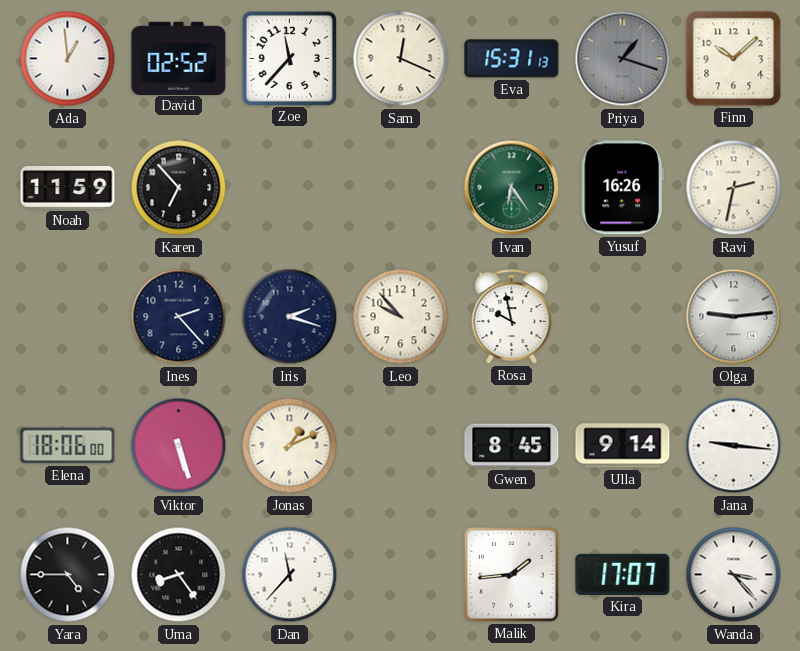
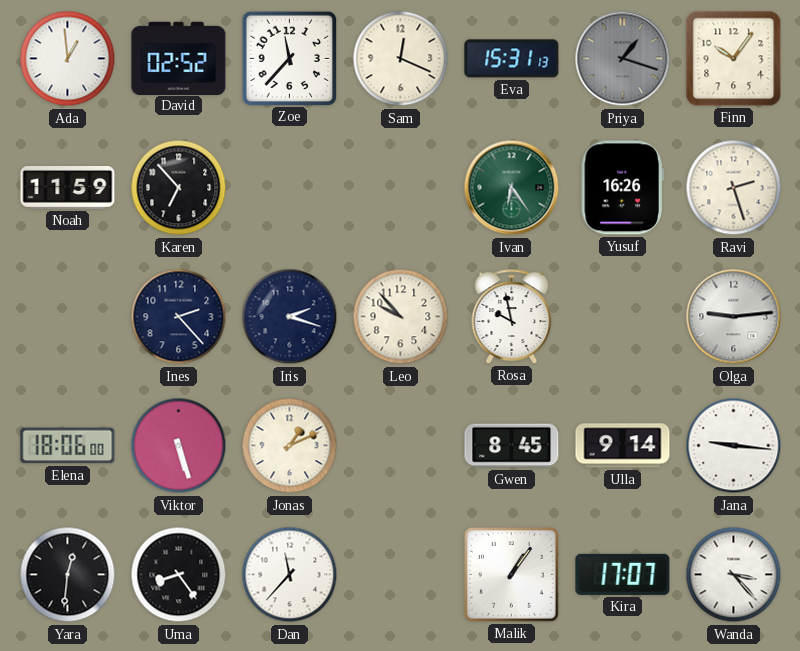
Finn: 10:08 -> 10:06
Ravi: 2:32 -> 2:27
Yara: 4:45 -> 12:31
Malik: 1:44 -> 1:06
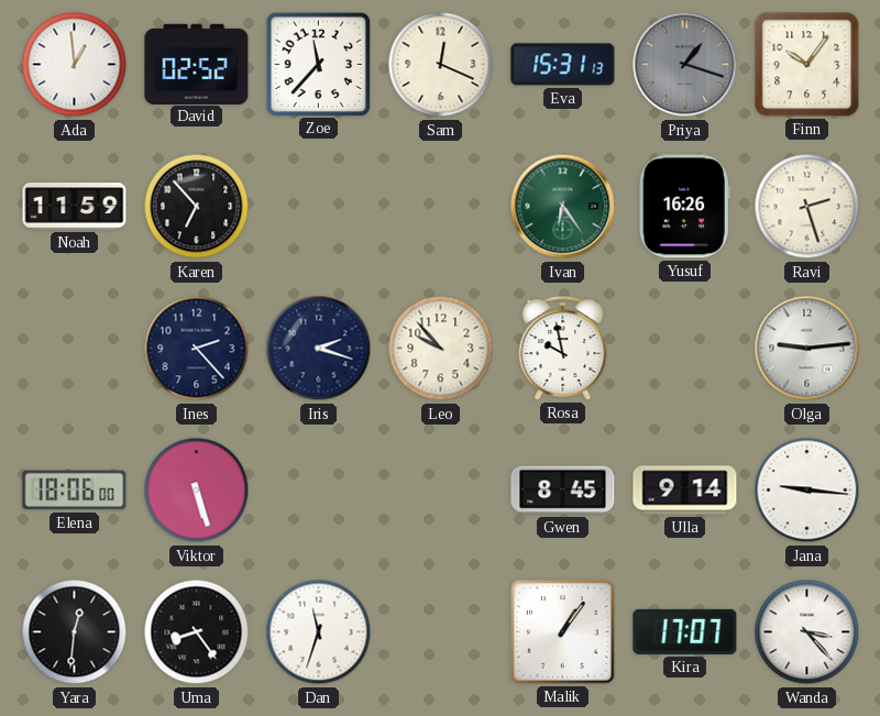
Jonas: 1:11 -> none
Dan: 11:37 -> 11:33
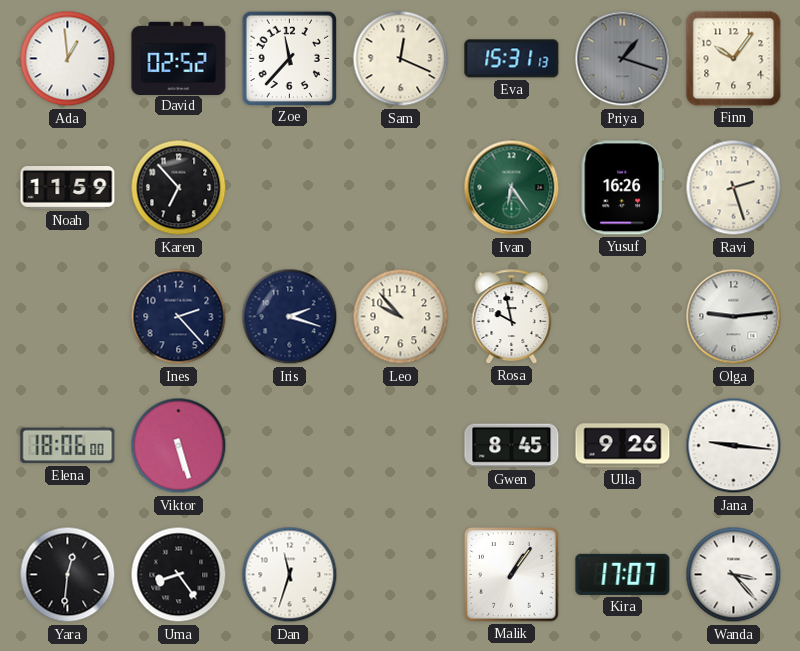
Ulla: 9:14 -> 9:26
